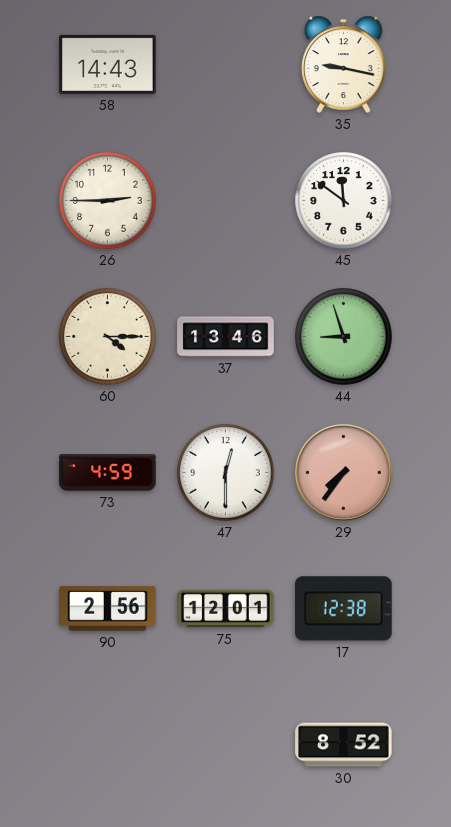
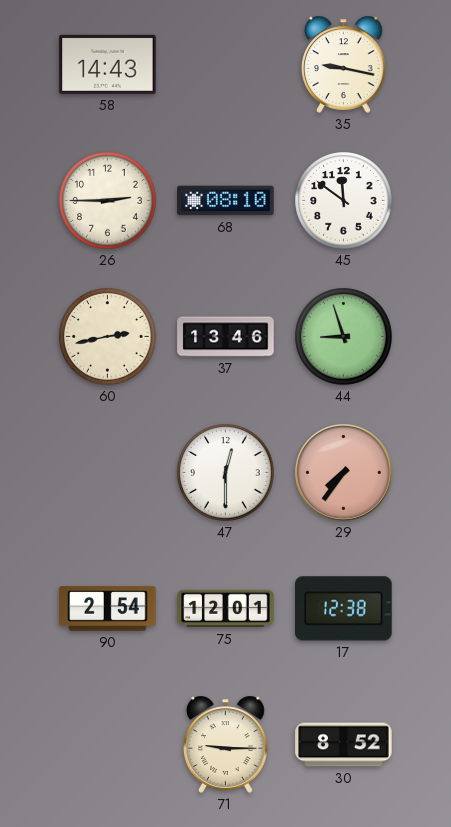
68: none -> 08:10
60: 4:15 -> 2:43
73: 4:59 -> none
90: 2:56 -> 2:54
71: none -> 9:15
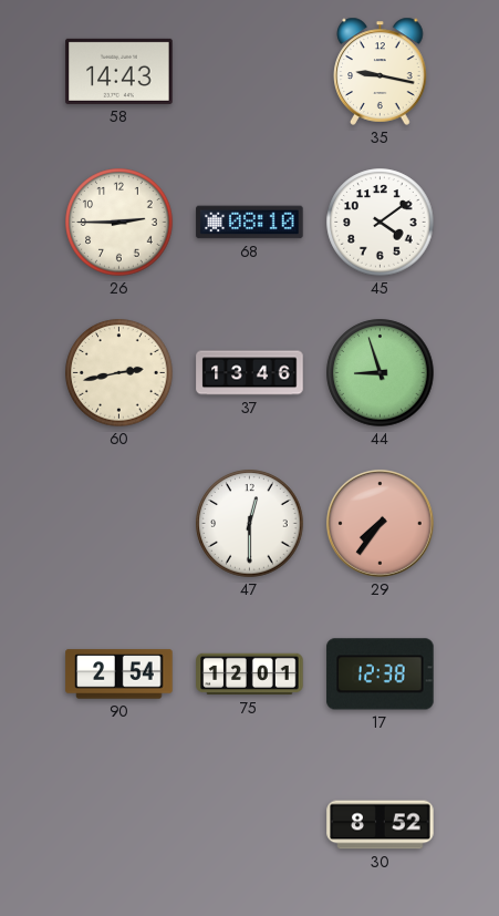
45: 11:51 -> 4:09
71: 9:15 -> none
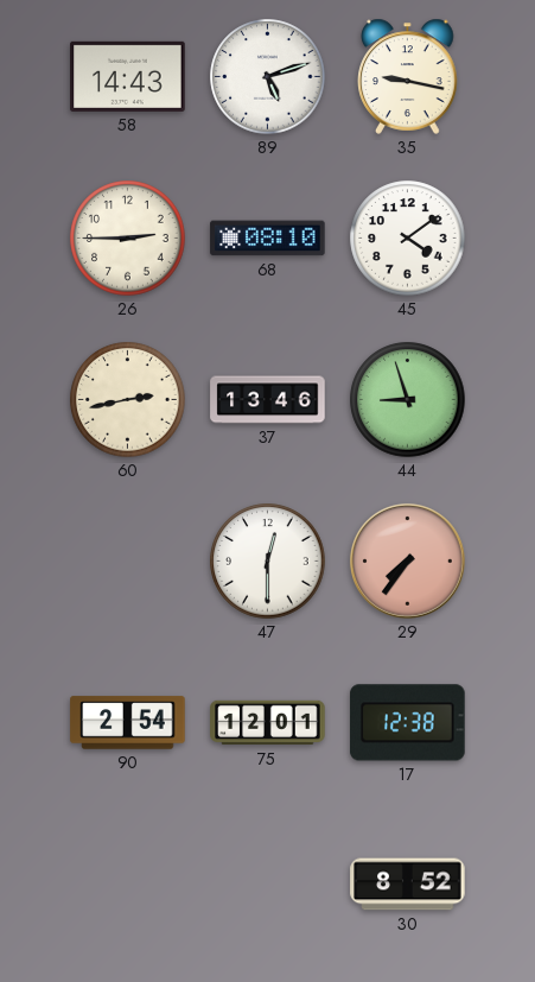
89: none -> 5:12
